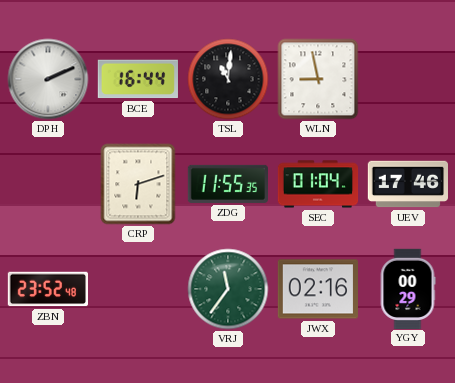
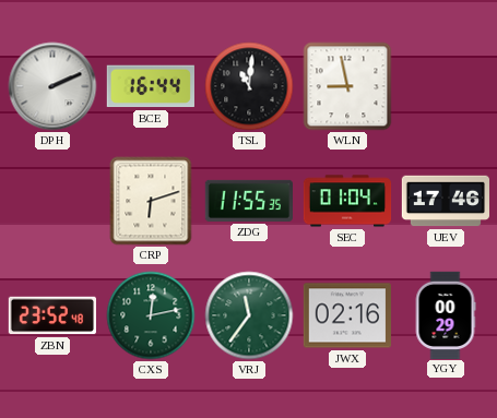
CXS: none -> 12:13
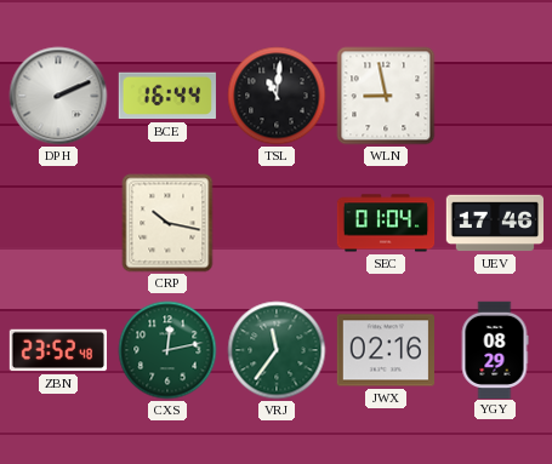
CRP: 6:12 -> 10:17
ZDG: 11:55 -> none
YGY: 00:29 -> 08:29
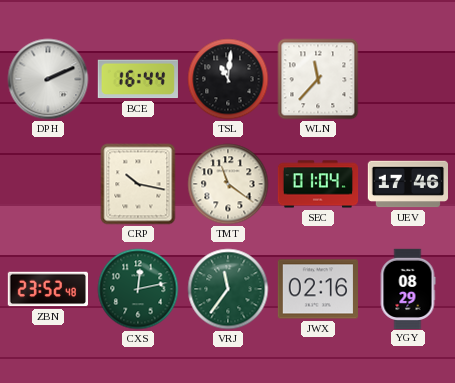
WLN: 8:58 -> 11:37
TMT: none -> 11:21
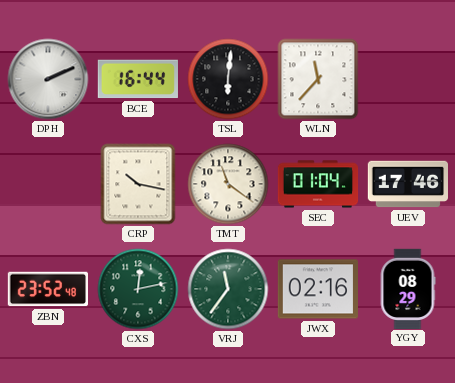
TSL: 11:01 -> 6:01
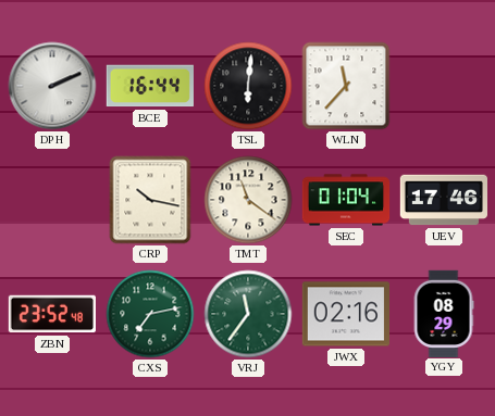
CXS: 12:13 -> 7:13
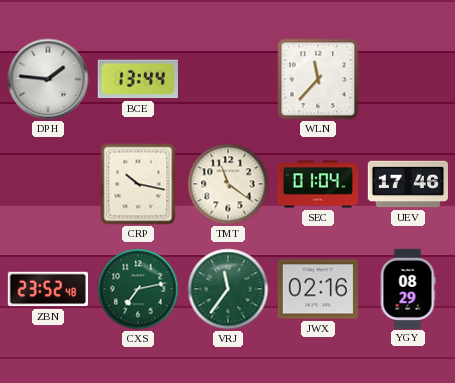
DPH: 2:11 -> 1:46
BCE: 16:44 -> 13:44
TSL: 6:01 -> none
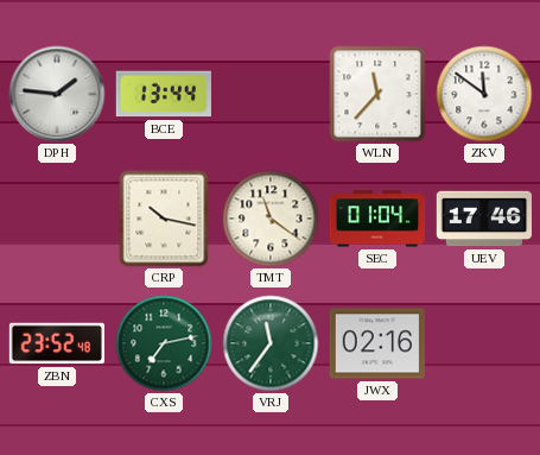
ZKV: none -> 11:51
YGY: 08:29 -> none
